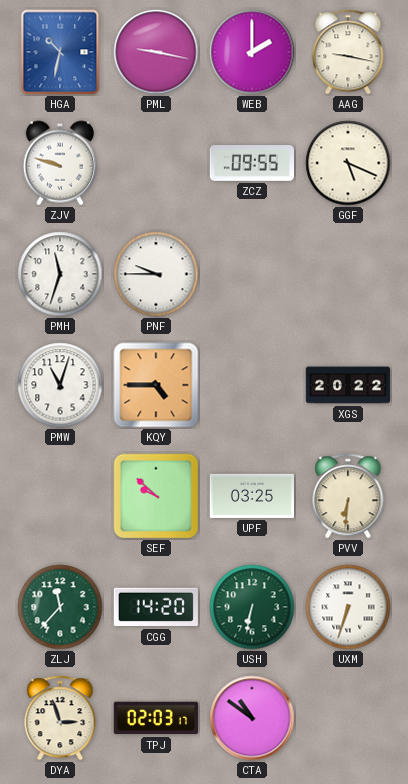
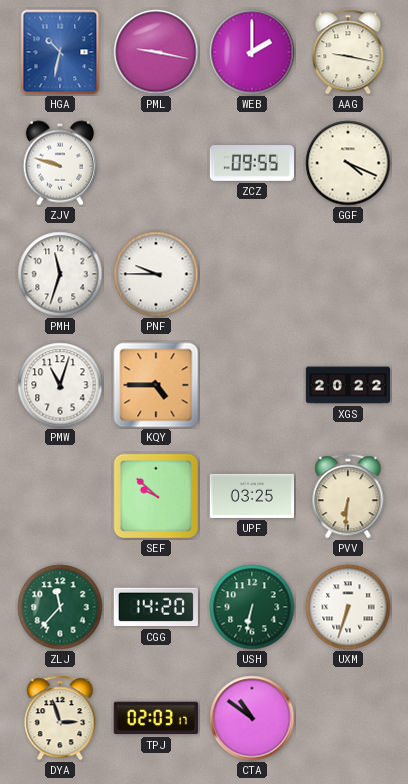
GGF: 5:19 -> 4:19
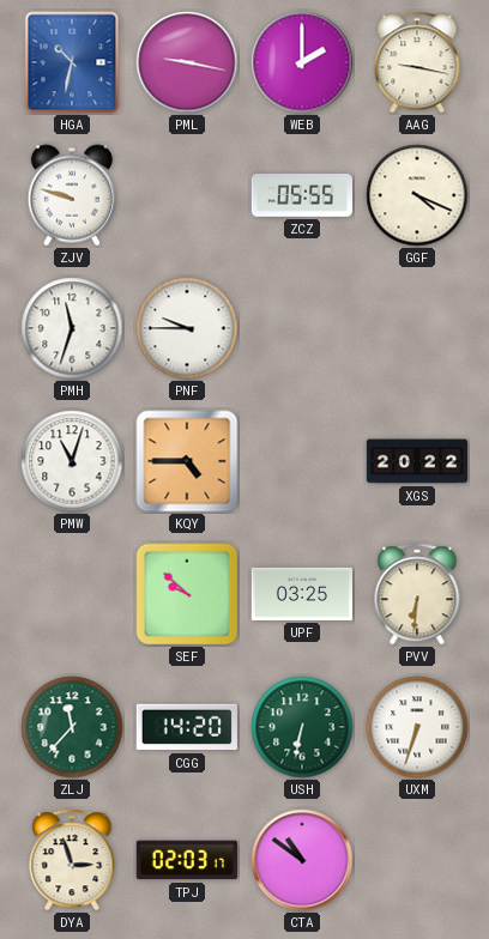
ZCZ: 09:55 -> 05:55
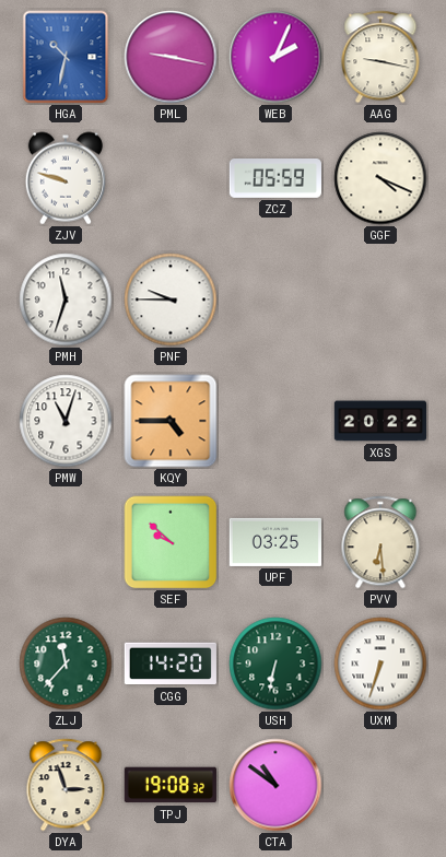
WEB: 2:00 -> 2:04
ZCZ: 05:55 -> 05:59
PVV: 6:31 -> 6:29
TPJ: 02:03 -> 19:08
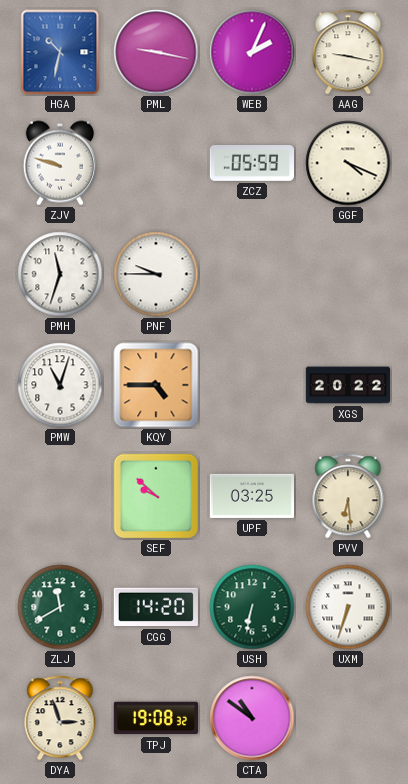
ZLJ: 11:37 -> 11:40
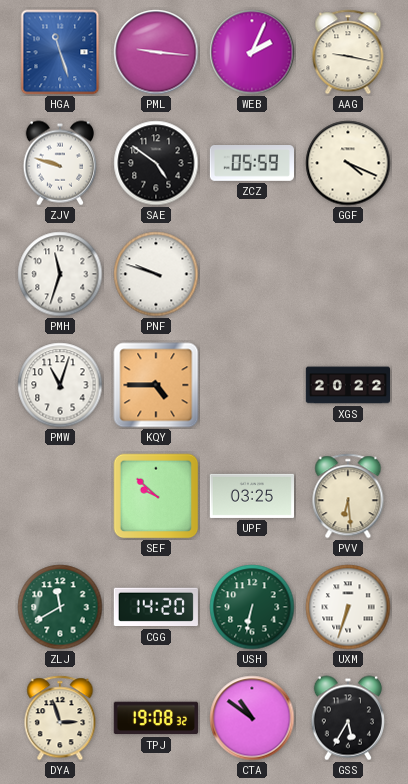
HGA: 10:32 -> 11:27
PML: 9:17 -> 9:16
SAE: none -> 4:51
PNF: 9:45 -> 9:48
GSS: none -> 5:35
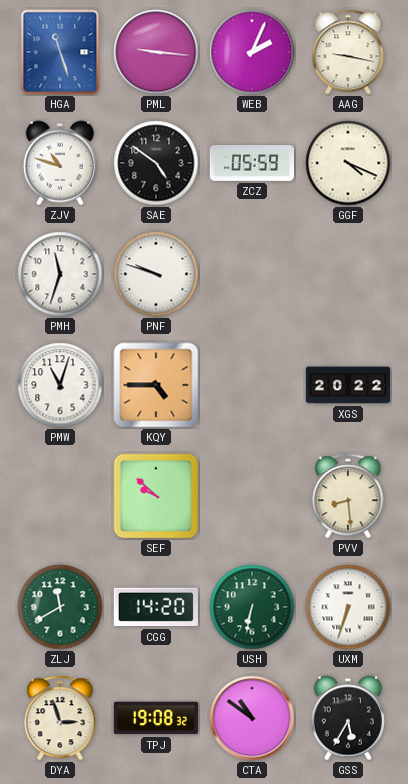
ZJV: 9:48 -> 10:48
UPF: 03:25 -> none
PVV: 6:29 -> 8:29
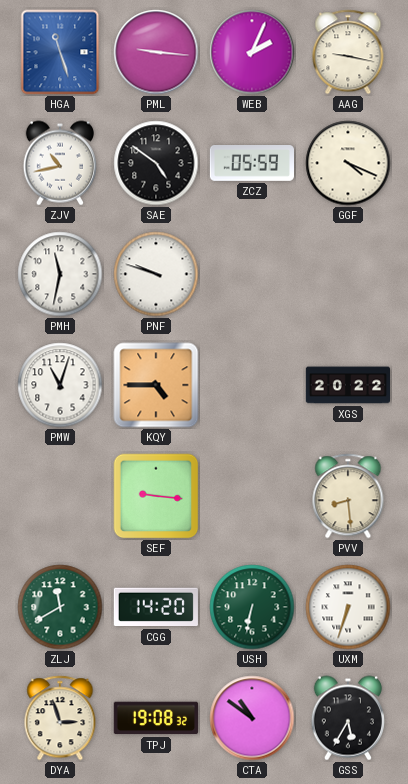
ZJV: 10:48 -> 10:43
PMH: 11:33 -> 11:32
SEF: 9:52 -> 9:16
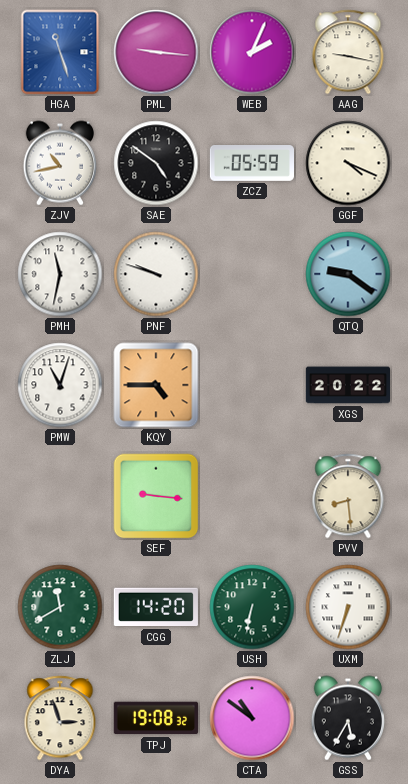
QTQ: none -> 9:21
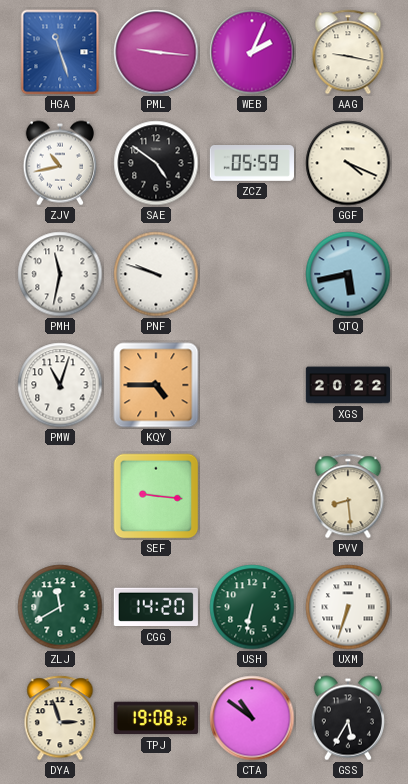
QTQ: 9:21 -> 5:43
